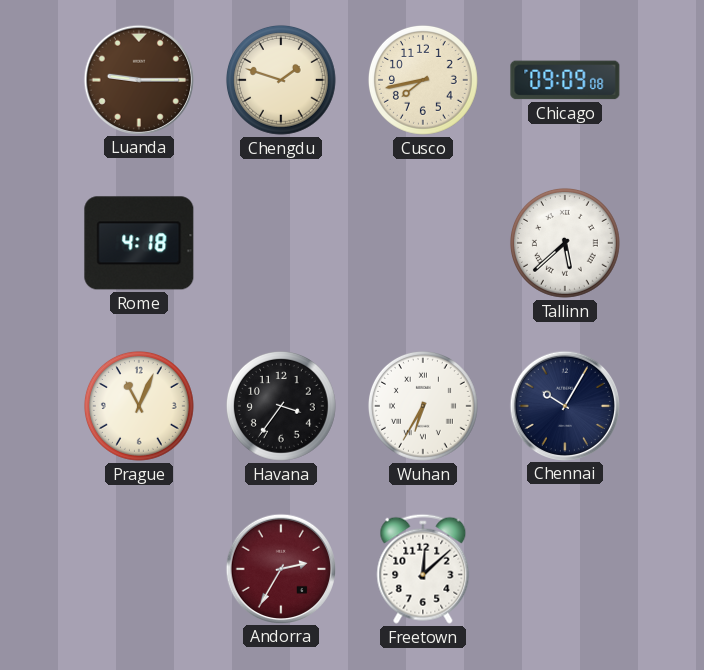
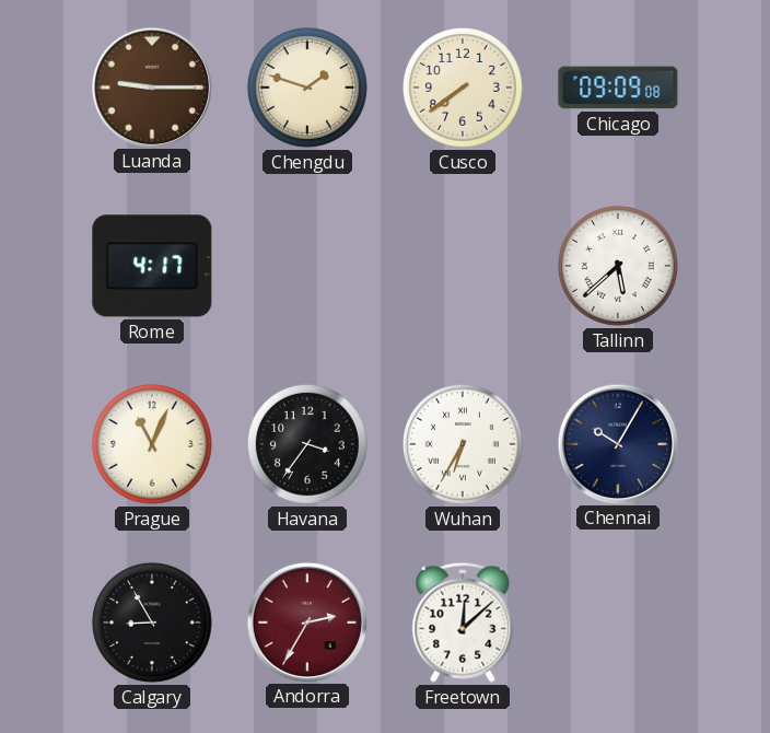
Cusco: 7:43 -> 7:39
Rome: 4:18 -> 4:17
Calgary: none -> 8:55
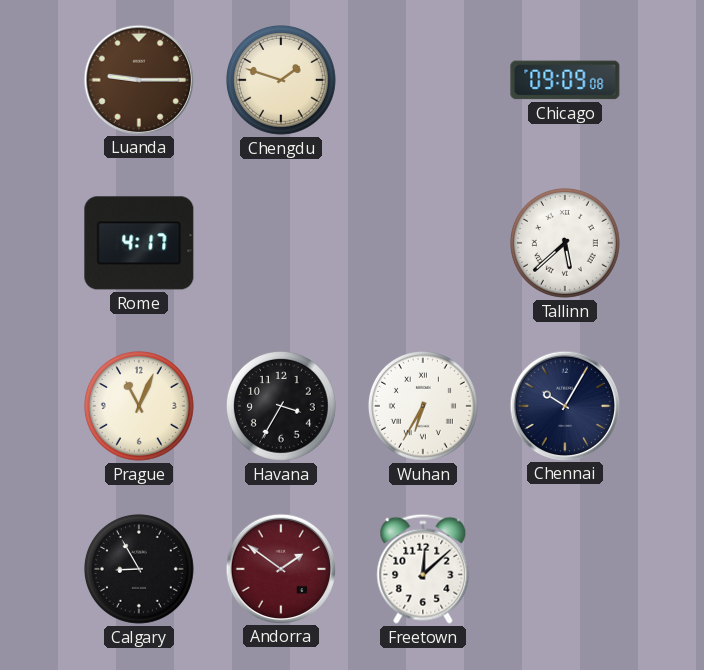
Cusco: 7:39 -> none
Havana: 3:36 -> 3:35
Andorra: 2:35 -> 1:51
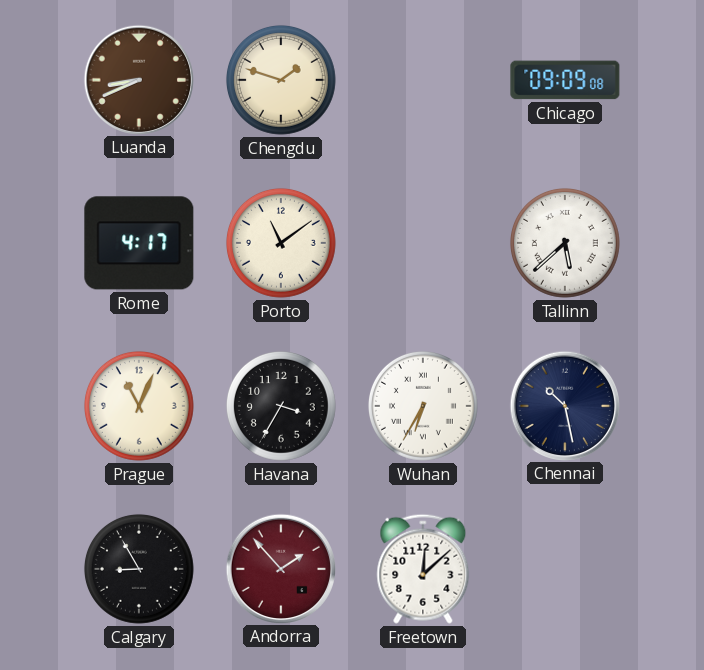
Luanda: 9:15 -> 8:41
Porto: none -> 11:09
Chennai: 10:05 -> 10:28
Andorra: 1:51 -> 1:53
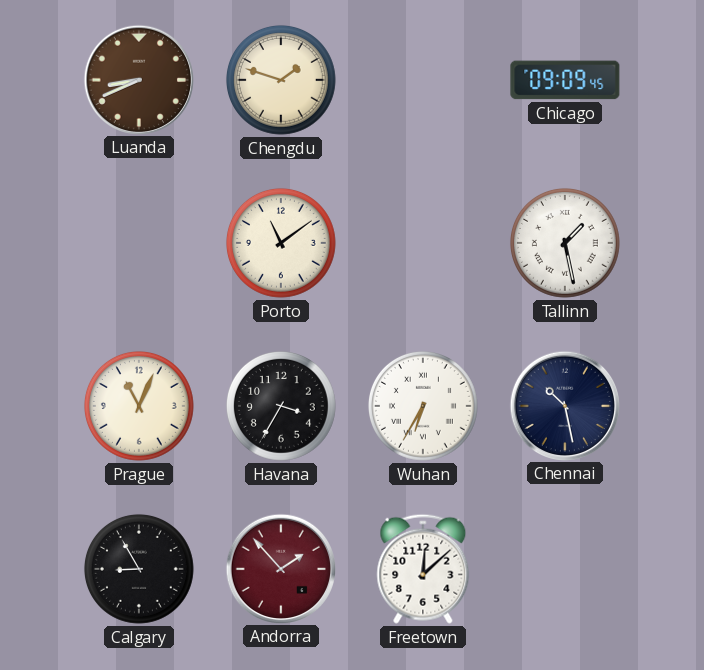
Chicago: 09:09:08 -> 09:09:45
Rome: 4:17 -> none
Tallinn: 5:38 -> 1:28
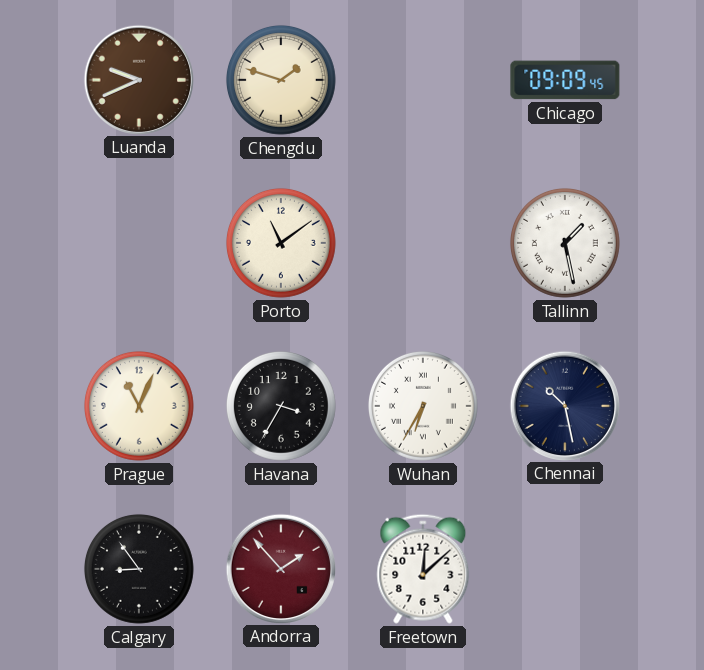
Luanda: 8:41 -> 9:41
Calgary: 8:55 -> 8:54
